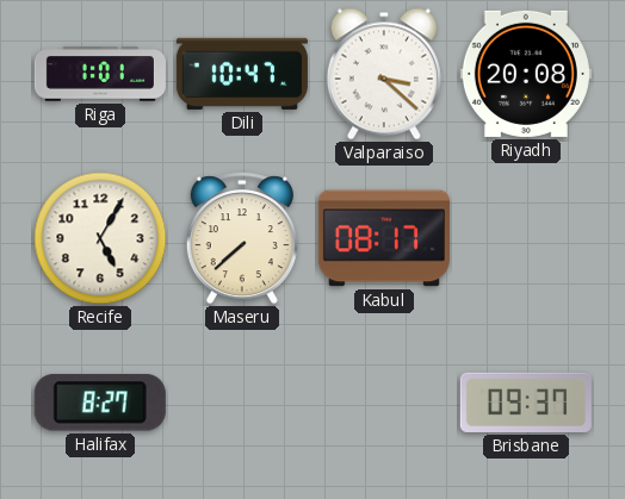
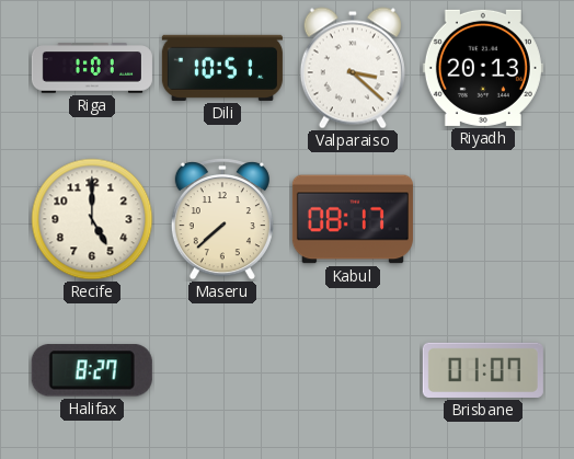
Dili: 10:47 -> 10:51
Riyadh: 20:08 -> 20:13
Recife: 5:05 -> 5:00
Brisbane: 09:37 -> 01:07
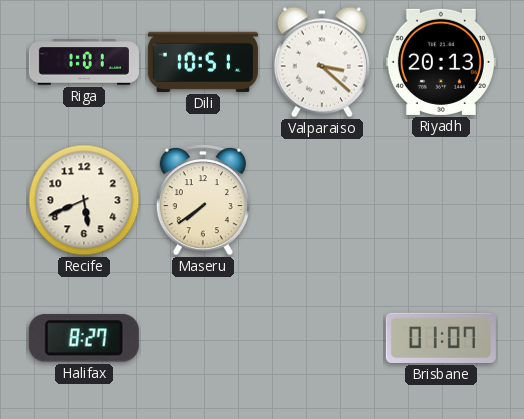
Recife: 5:00 -> 5:41
Maseru: 7:38 -> 7:39
Kabul: 08:17 -> none
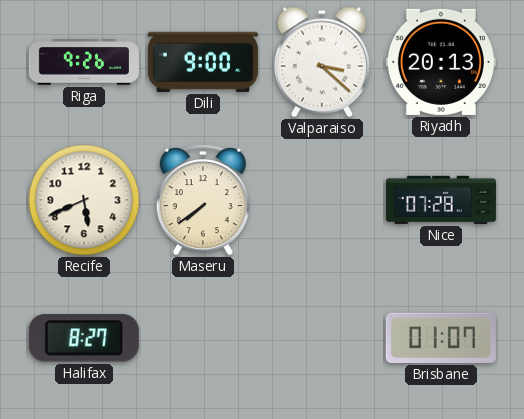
Riga: 1:01 -> 9:26
Dili: 10:51 -> 9:00
Nice: none -> 07:28
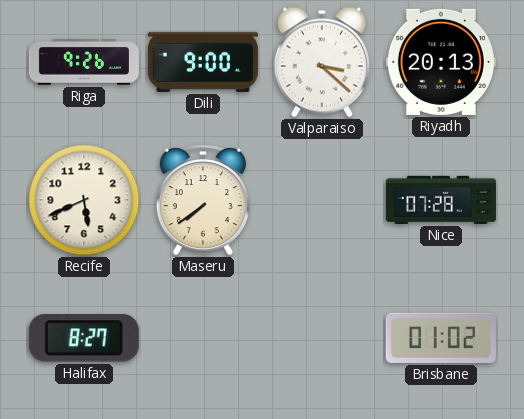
Brisbane: 01:07 -> 01:02
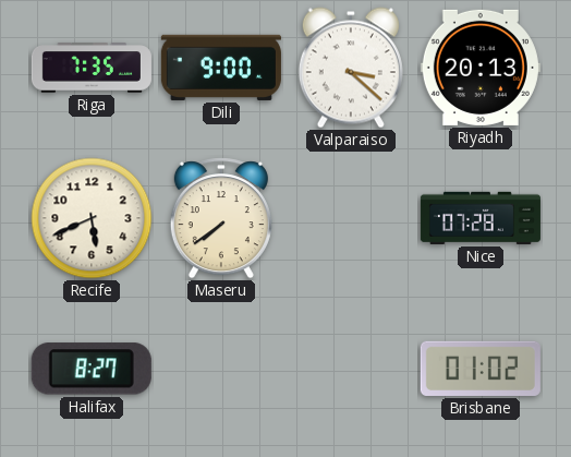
Riga: 9:26 -> 7:35
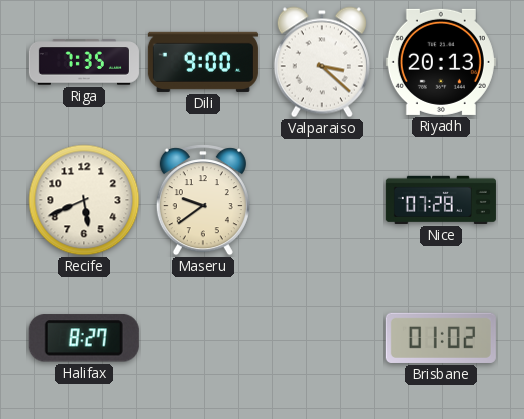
Maseru: 7:39 -> 9:39
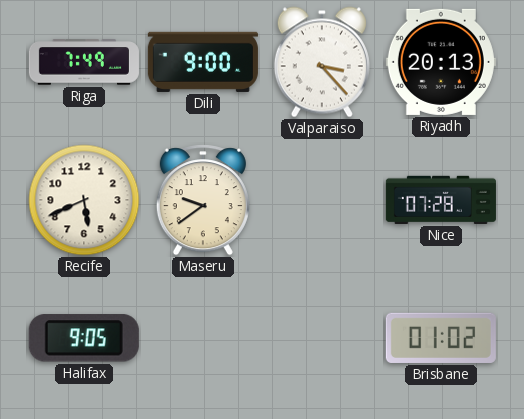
Riga: 7:35 -> 7:49
Valparaiso: 3:22 -> 3:23
Halifax: 8:27 -> 9:05
